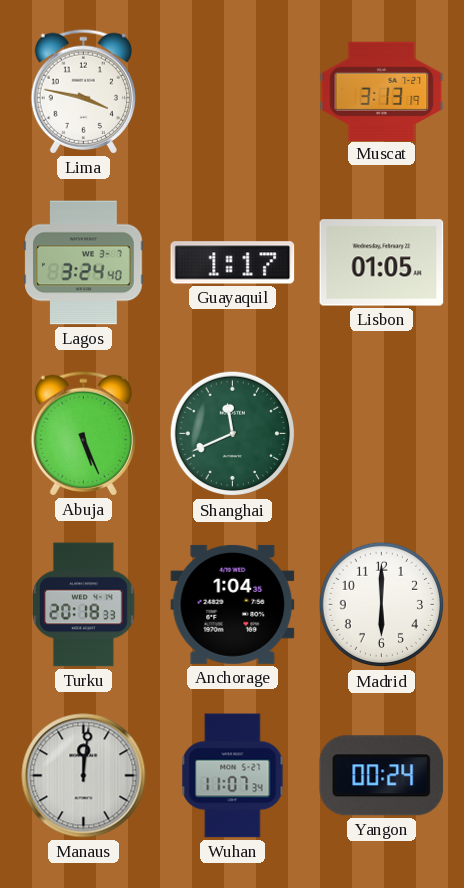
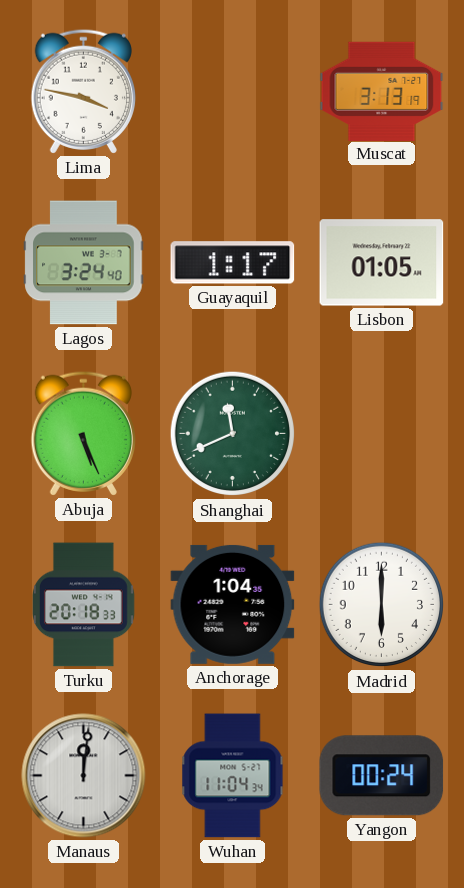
Wuhan: 11:07 -> 11:04
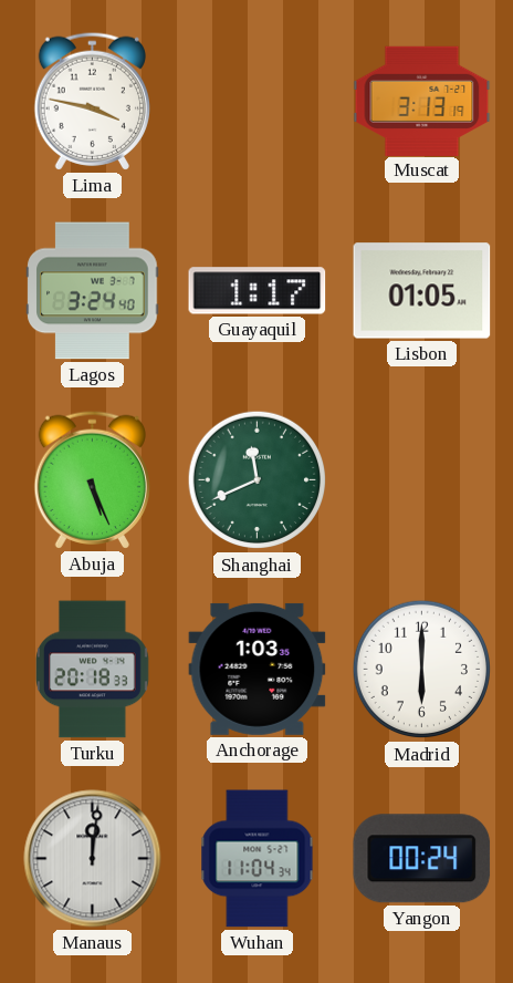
Anchorage: 1:04 -> 1:03
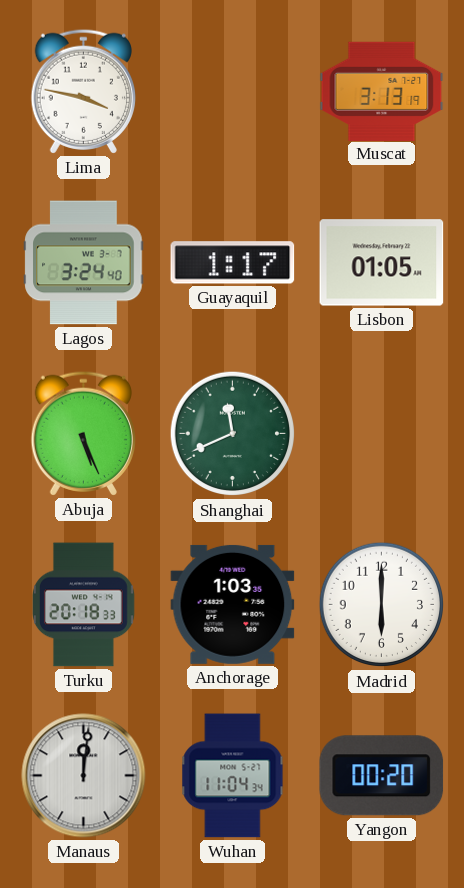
Yangon: 00:24 -> 00:20
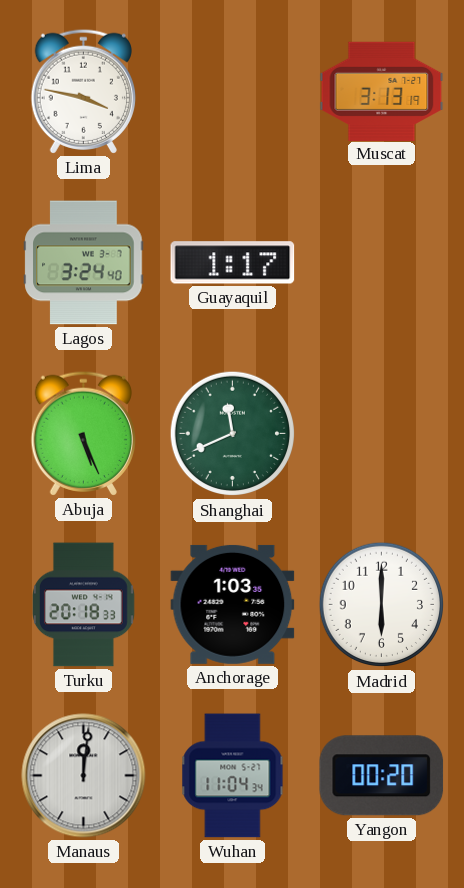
Lisbon: 01:05 -> none
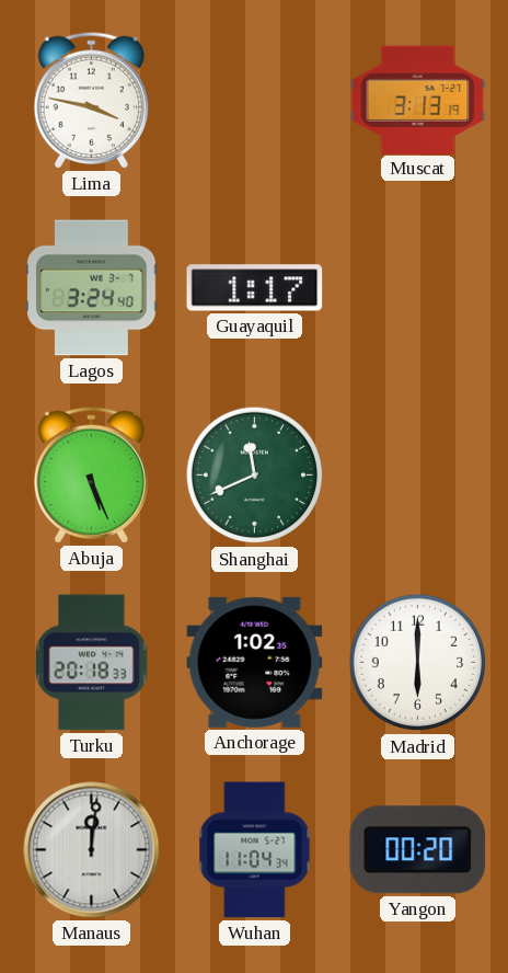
Anchorage: 1:03 -> 1:02
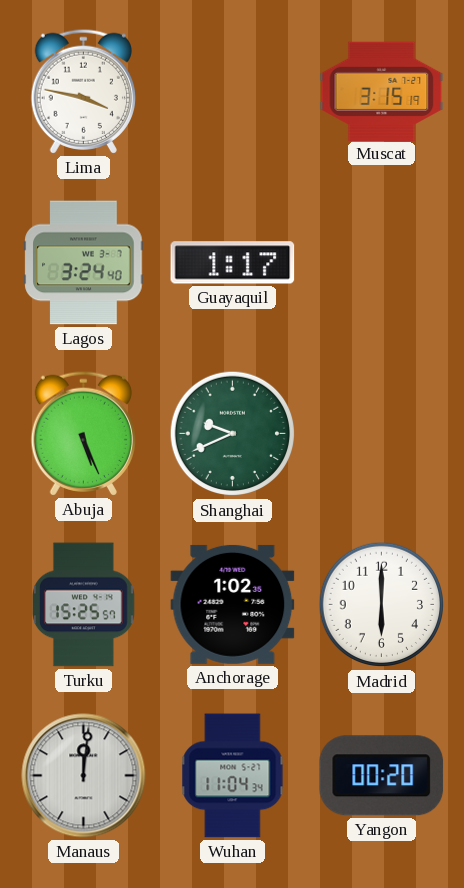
Muscat: 3:13 -> 3:15
Shanghai: 11:41 -> 9:41
Turku: 20:18 -> 15:25
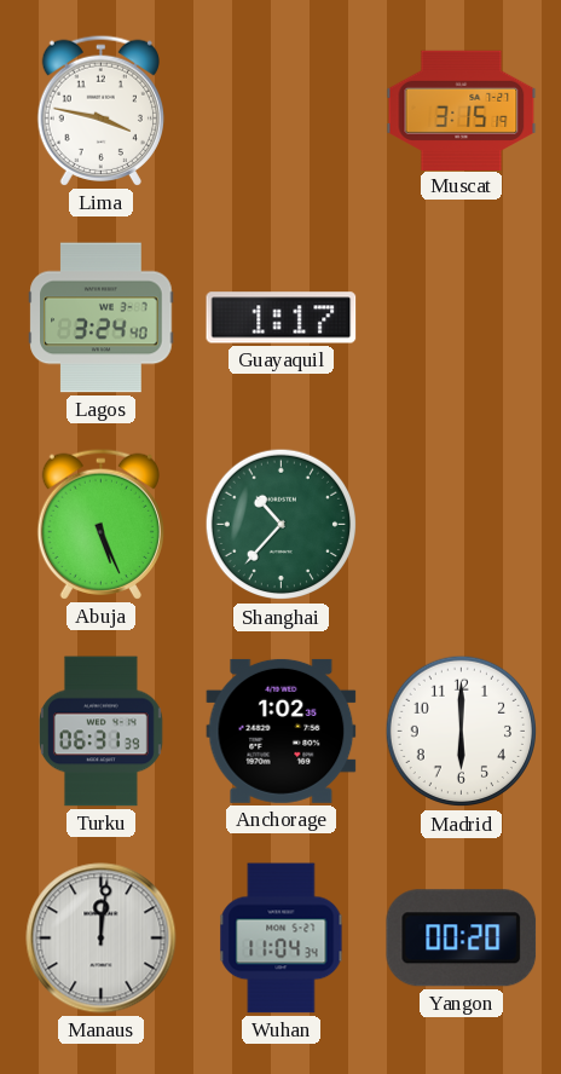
Shanghai: 9:41 -> 10:37
Turku: 15:25 -> 06:31
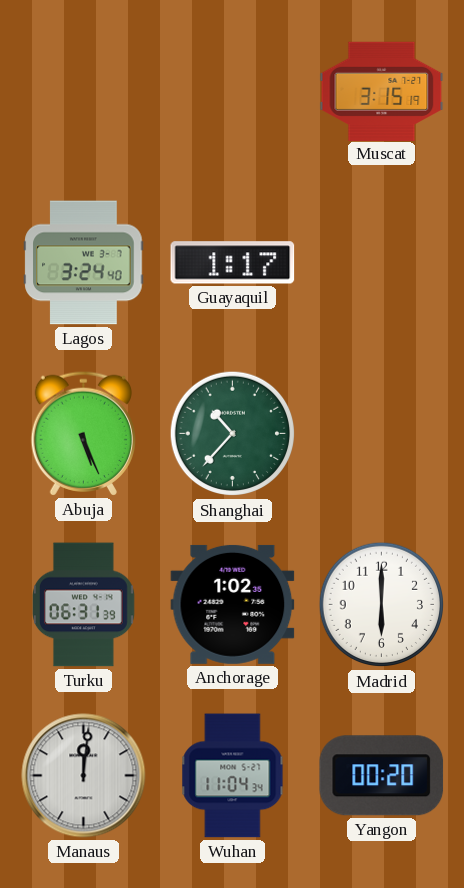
Lima: 3:47 -> none
